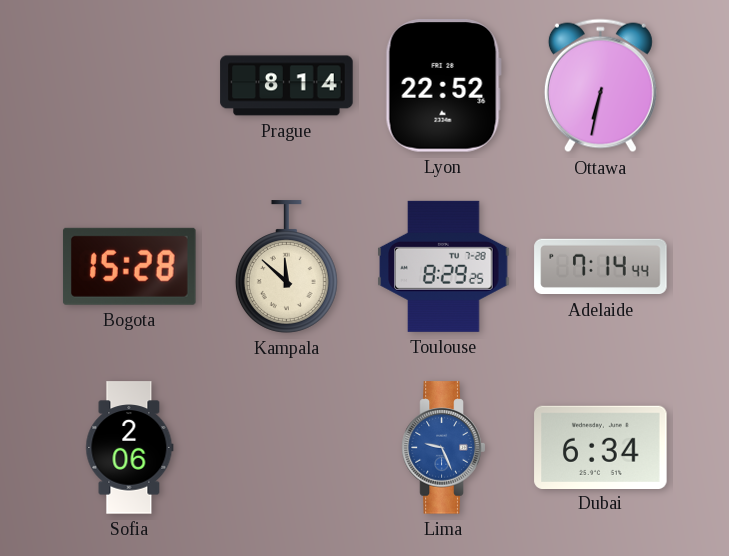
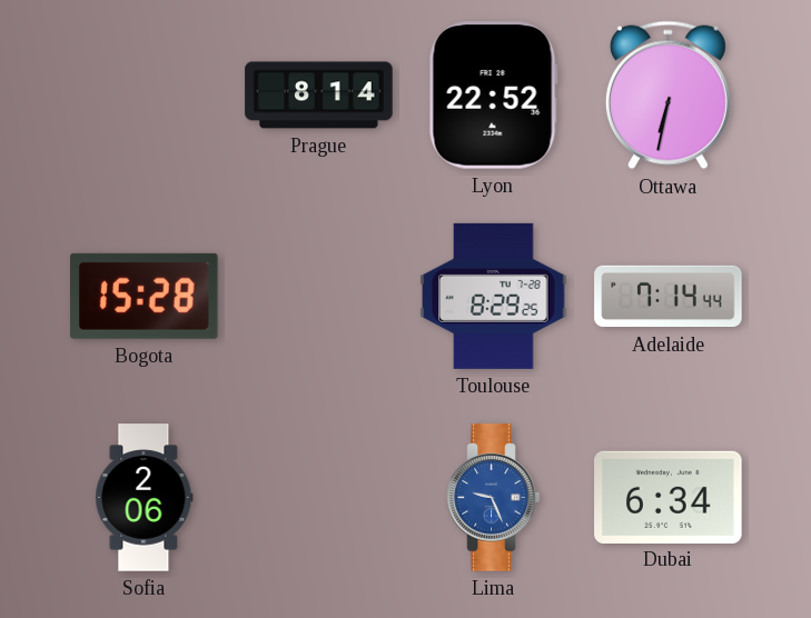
Kampala: 11:52 -> none
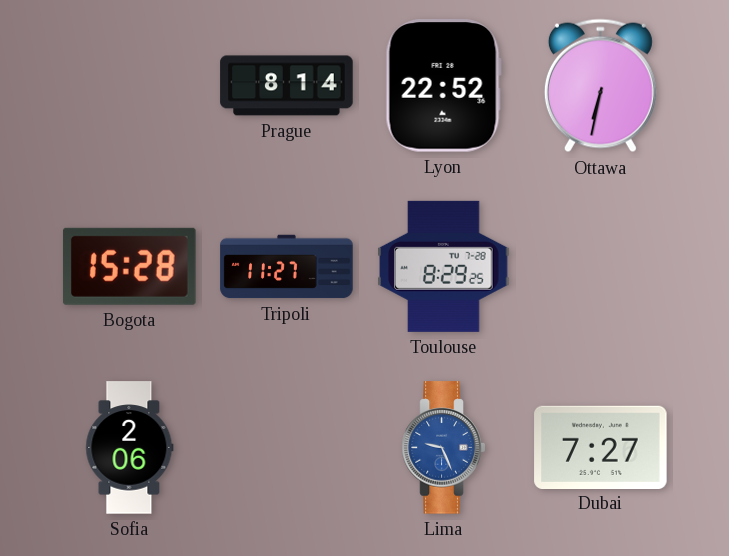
Tripoli: none -> 11:27
Adelaide: 7:14 -> none
Dubai: 6:34 -> 7:27
